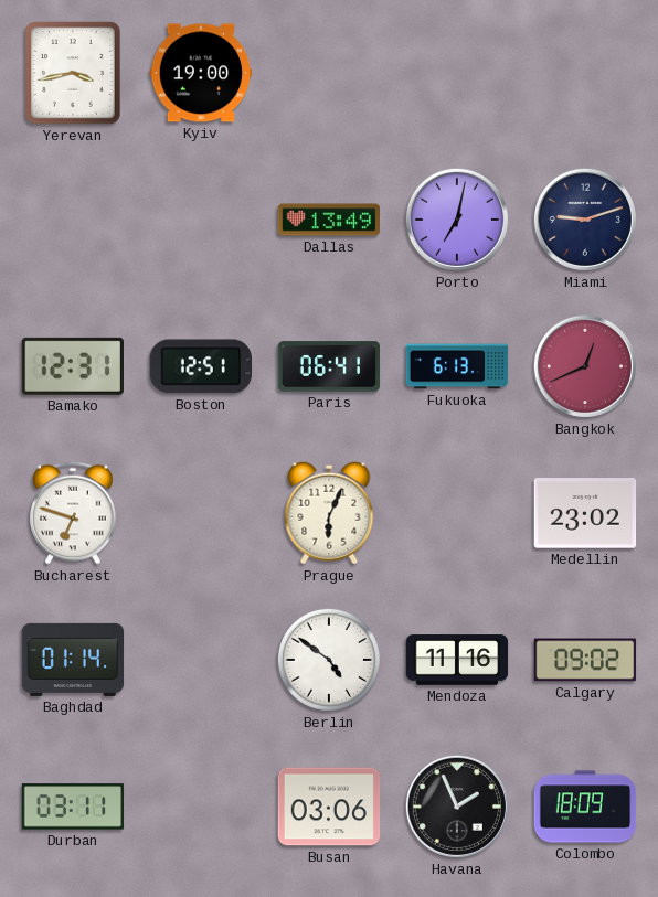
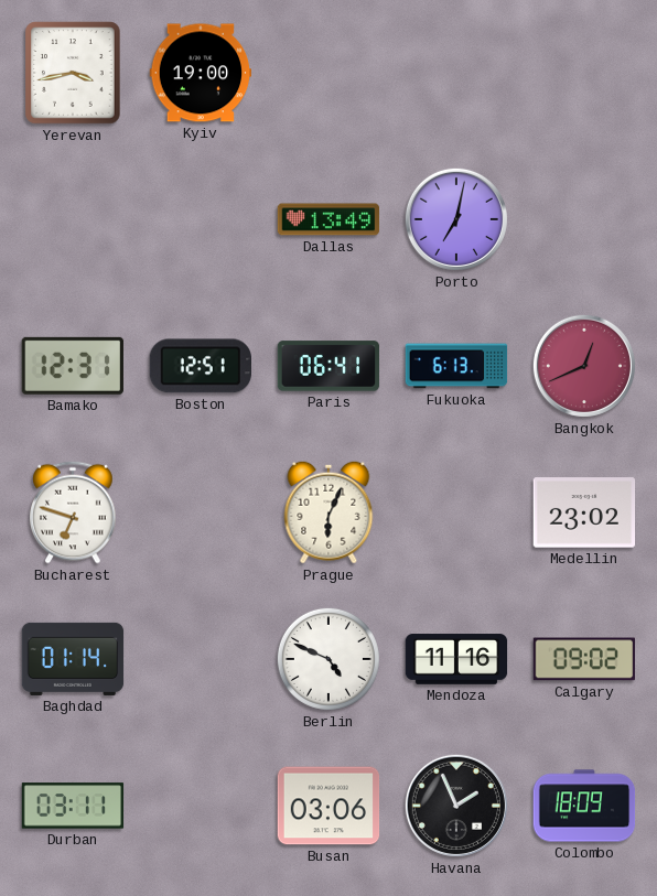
Miami: 9:12 -> none
Berlin: 4:51 -> 4:49
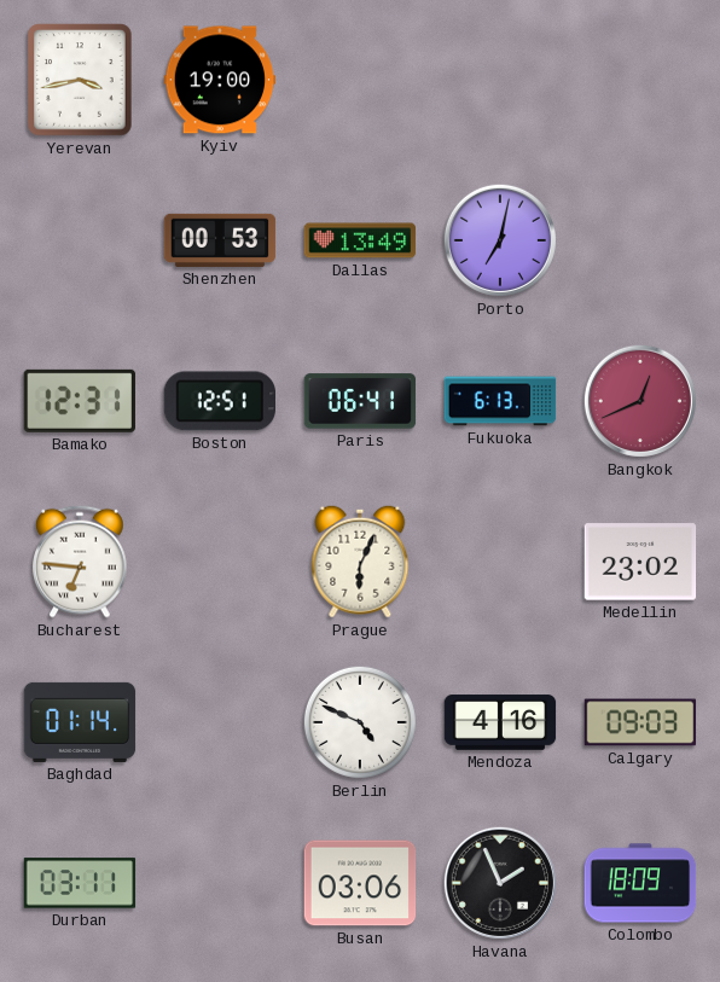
Shenzhen: none -> 00:53
Bucharest: 6:48 -> 6:46
Mendoza: 11:16 -> 4:16
Calgary: 09:02 -> 09:03
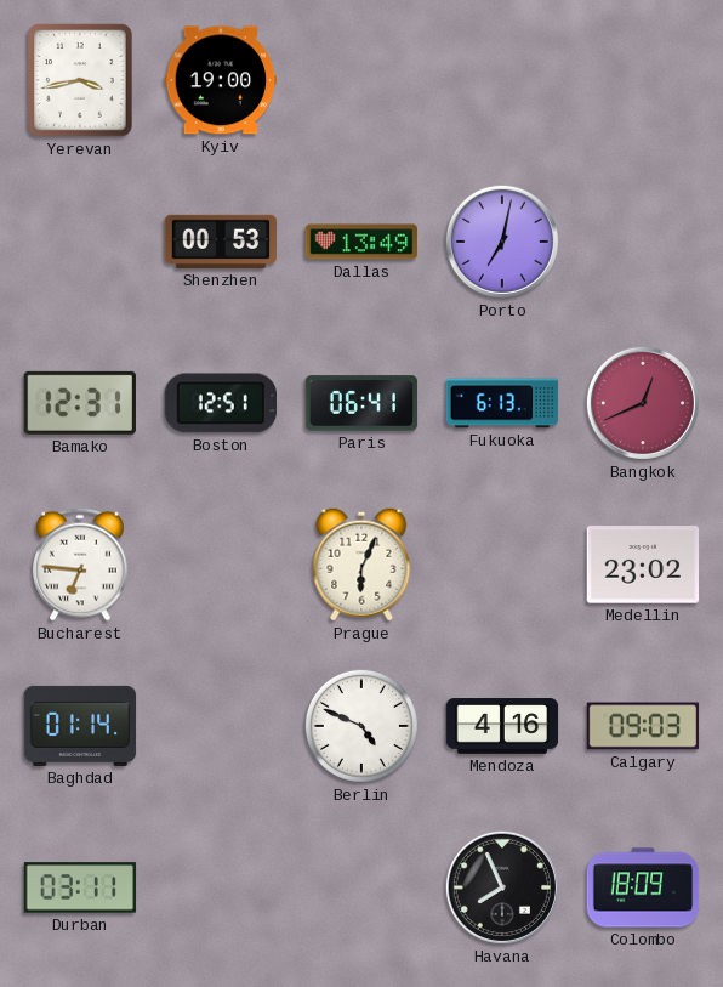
Busan: 03:06 -> none
Havana: 1:56 -> 7:56
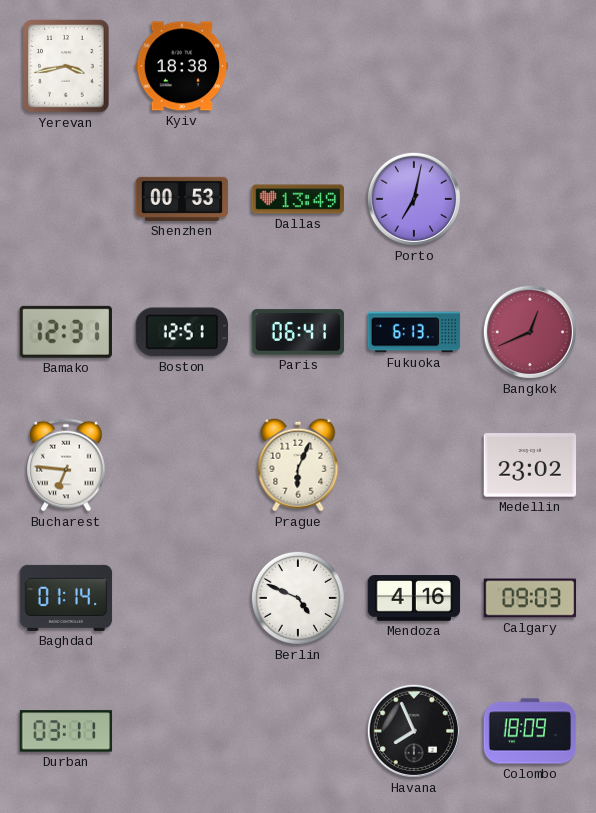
Kyiv: 19:00 -> 18:38
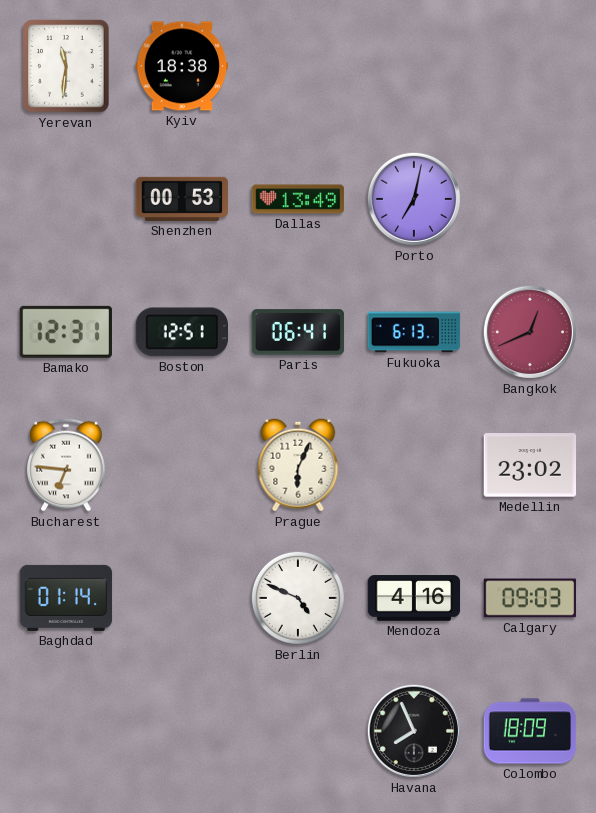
Yerevan: 3:43 -> 11:31
Durban: 03:11 -> none
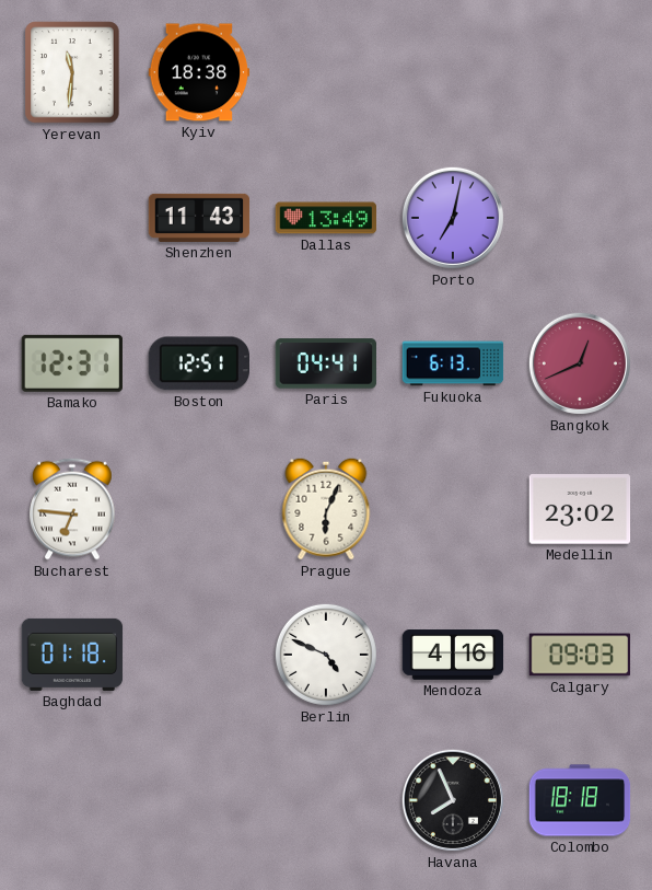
Shenzhen: 00:53 -> 11:43
Paris: 06:41 -> 04:41
Baghdad: 01:14 -> 01:18
Colombo: 18:09 -> 18:18
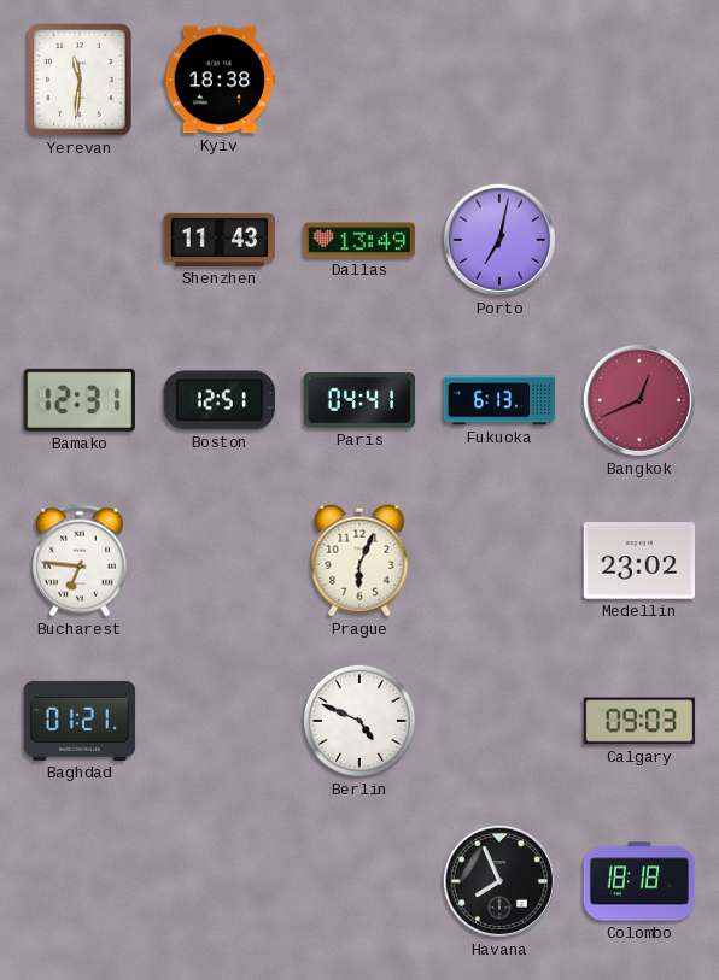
Baghdad: 01:18 -> 01:21
Mendoza: 4:16 -> none
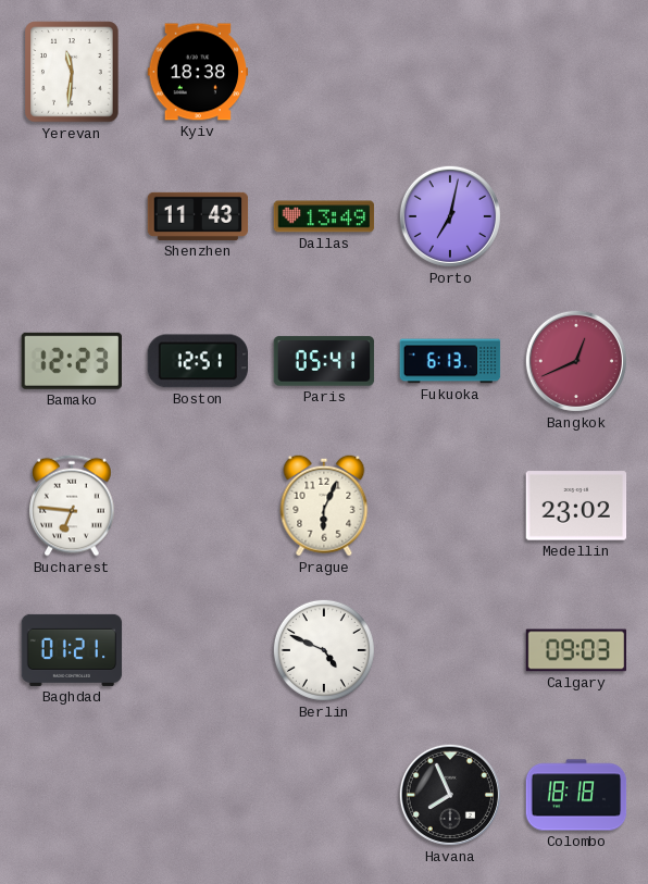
Bamako: 12:31 -> 12:23
Paris: 04:41 -> 05:41
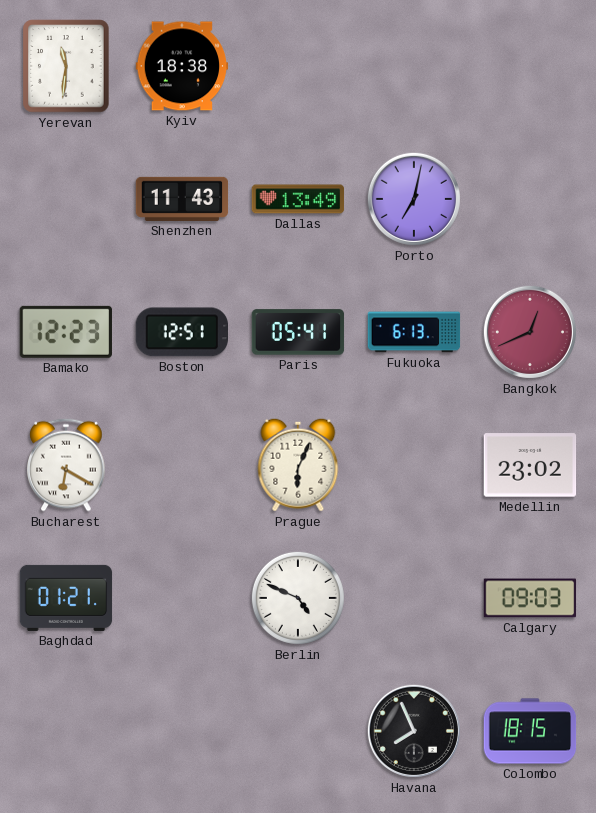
Bucharest: 6:46 -> 6:20
Colombo: 18:18 -> 18:15
